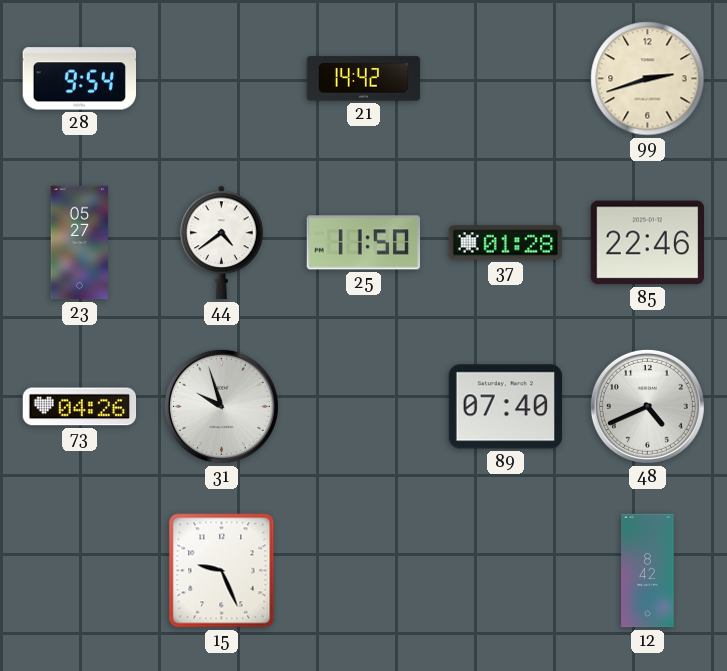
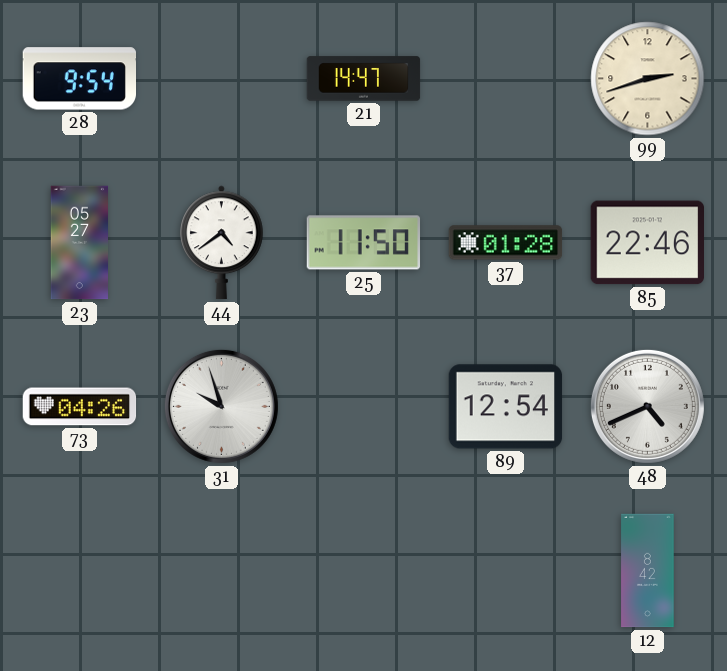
21: 14:42 -> 14:47
89: 07:40 -> 12:54
15: 9:26 -> none
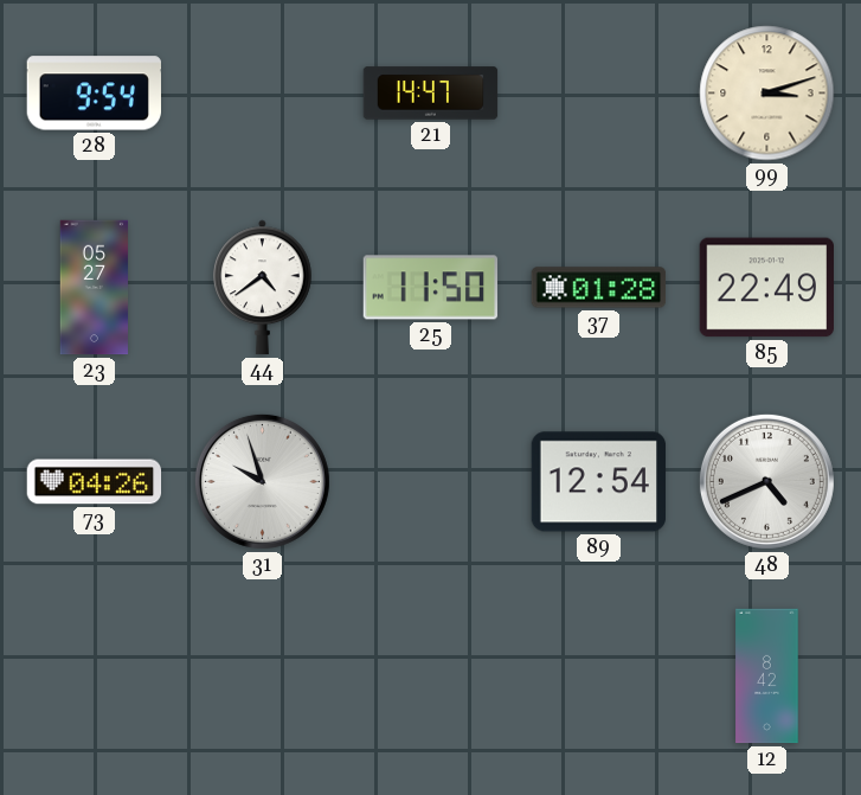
99: 2:42 -> 3:12
85: 22:46 -> 22:49
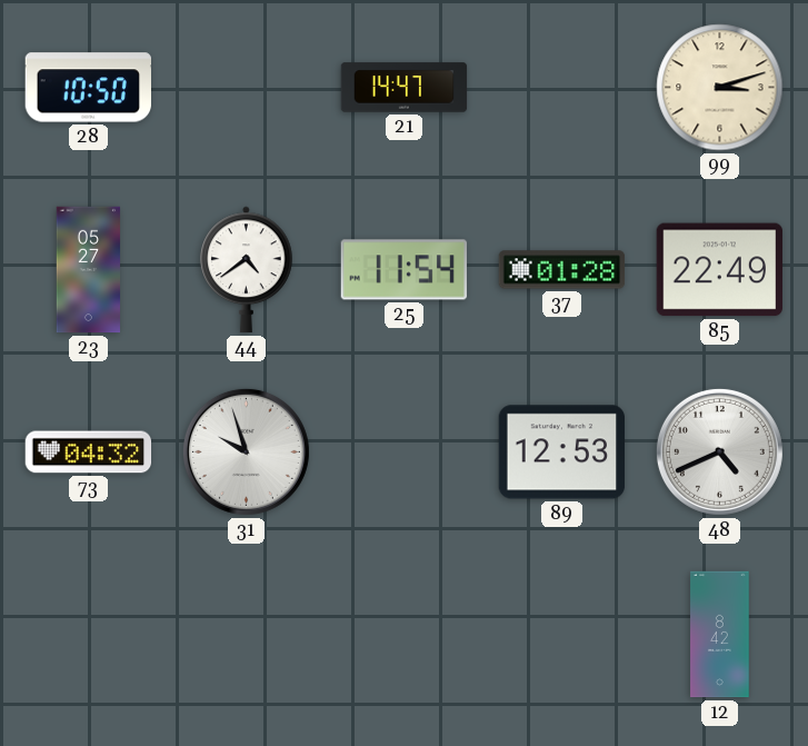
28: 9:54 -> 10:50
25: 11:50 -> 11:54
73: 04:26 -> 04:32
89: 12:54 -> 12:53
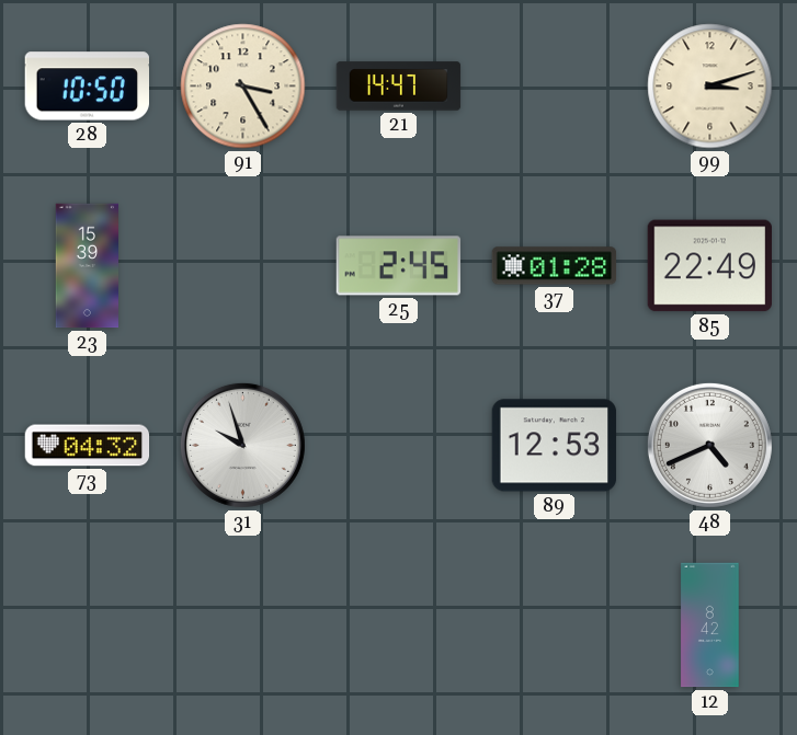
91: none -> 3:25
23: 05:27 -> 15:39
44: 4:39 -> none
25: 11:54 -> 2:45
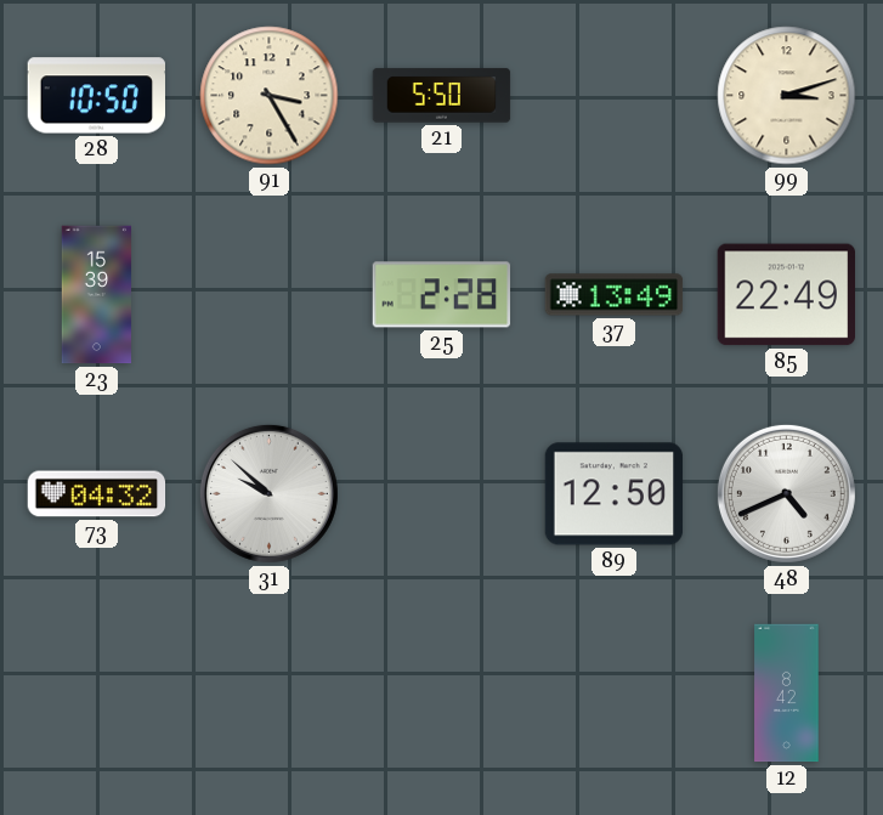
21: 14:47 -> 5:50
25: 2:45 -> 2:28
37: 01:28 -> 13:49
31: 9:57 -> 9:52
89: 12:53 -> 12:50
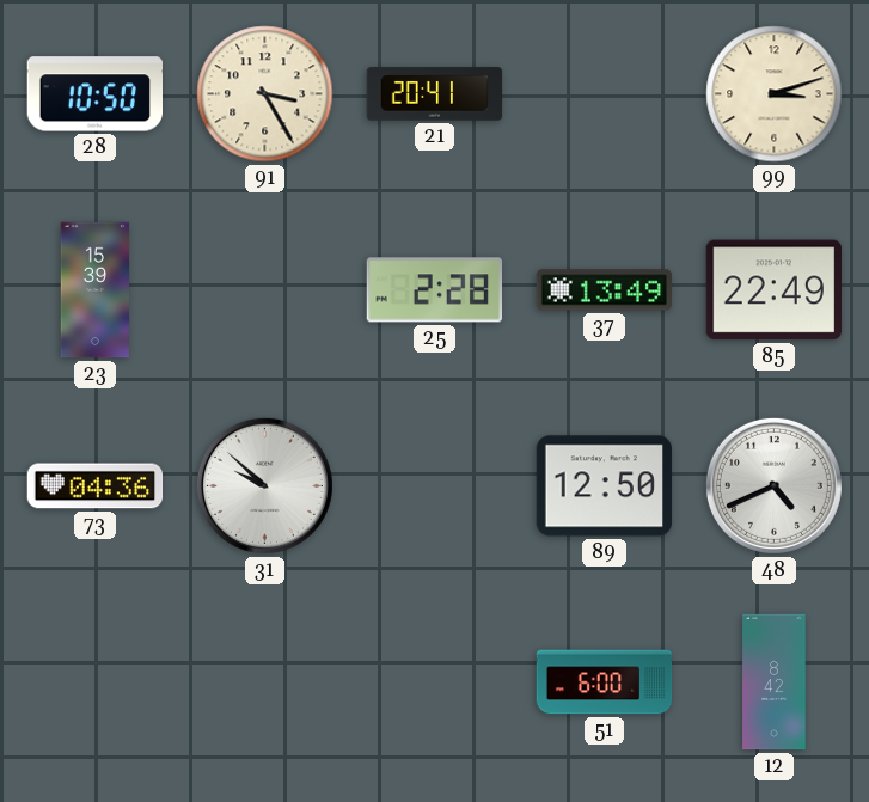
21: 5:50 -> 20:41
73: 04:32 -> 04:36
51: none -> 6:00
